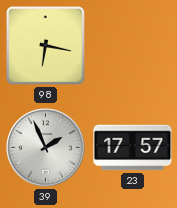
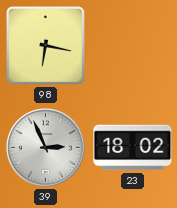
39: 1:56 -> 2:56
23: 17:57 -> 18:02
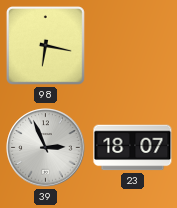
23: 18:02 -> 18:07
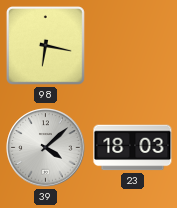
39: 2:56 -> 4:08
23: 18:07 -> 18:03
